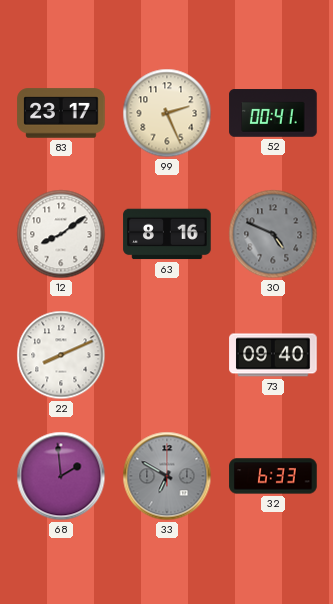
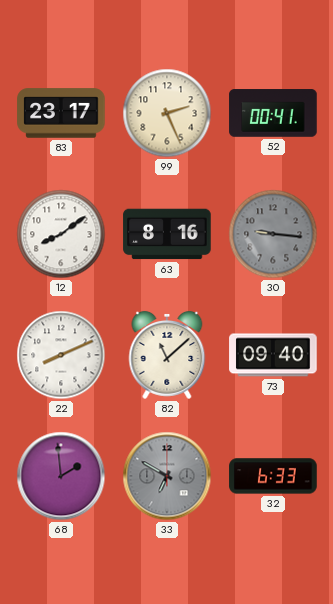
30: 4:49 -> 9:16
82: none -> 11:08
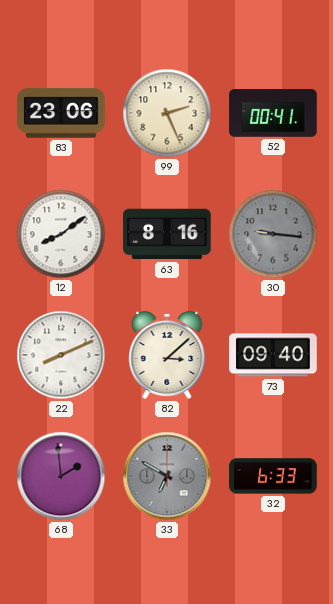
83: 23:17 -> 23:06
82: 11:08 -> 3:08
